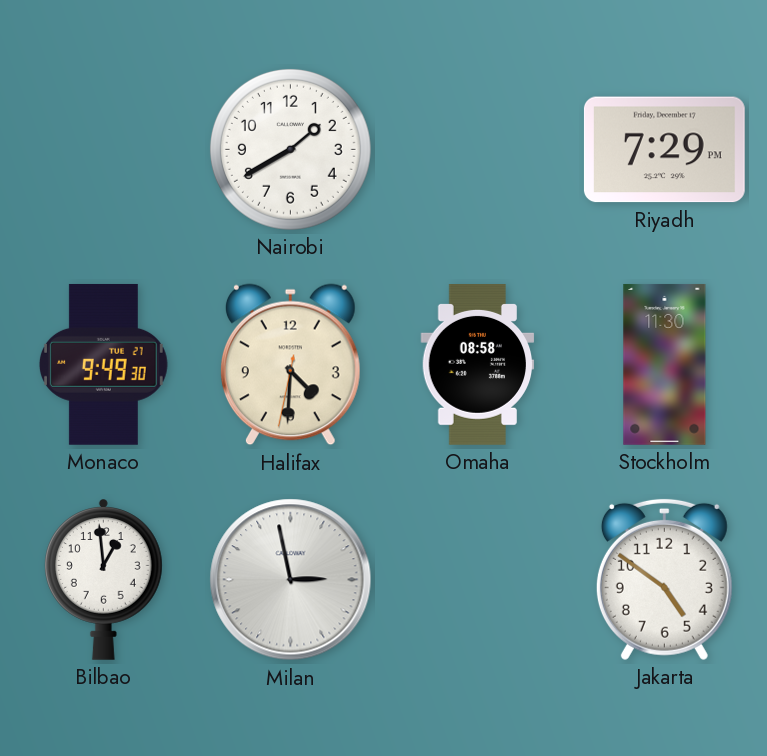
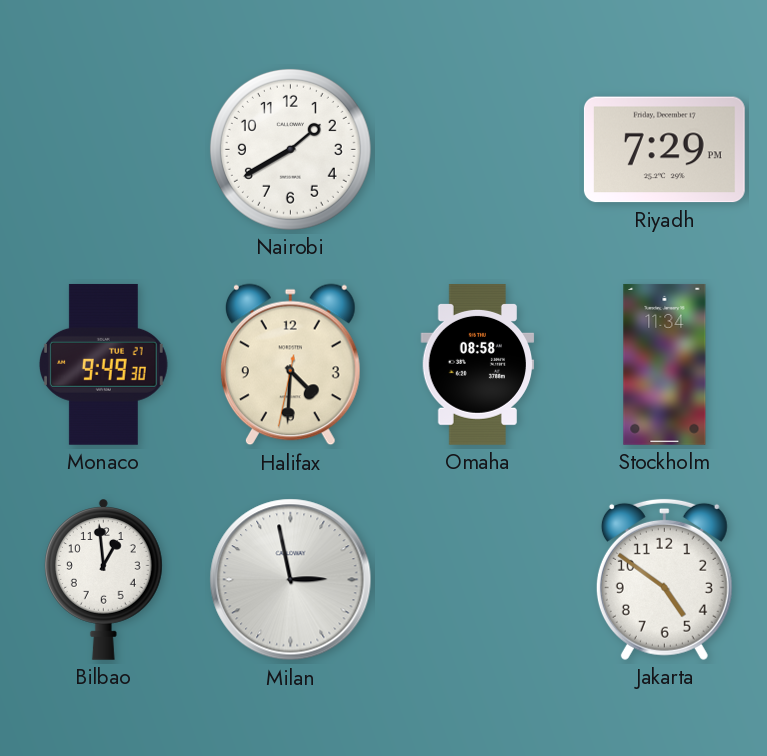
Stockholm: 11:30 -> 11:34
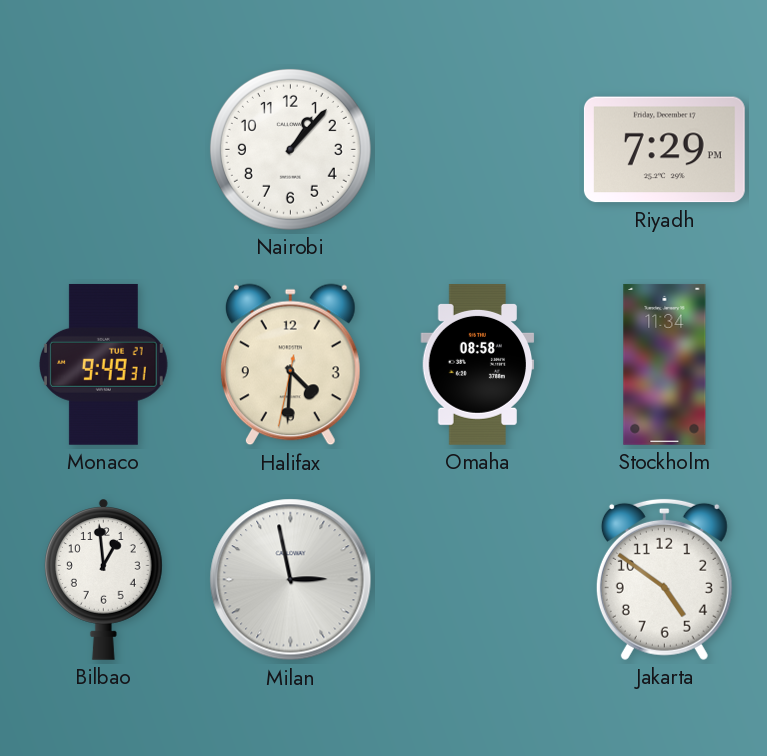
Nairobi: 1:40 -> 1:07
Monaco: 9:49:30 -> 9:49:31
